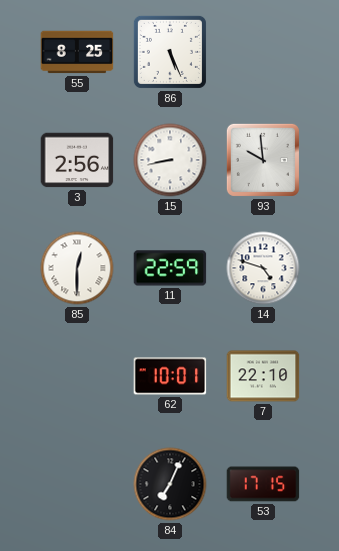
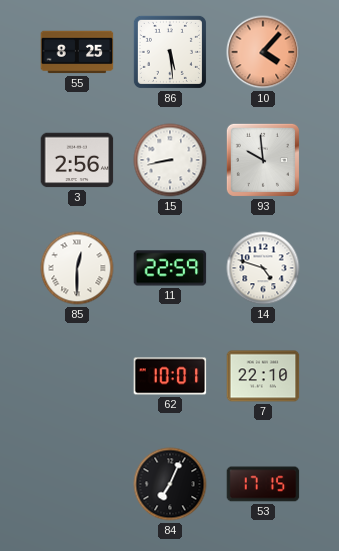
86: 5:26 -> 5:29
10: none -> 4:07
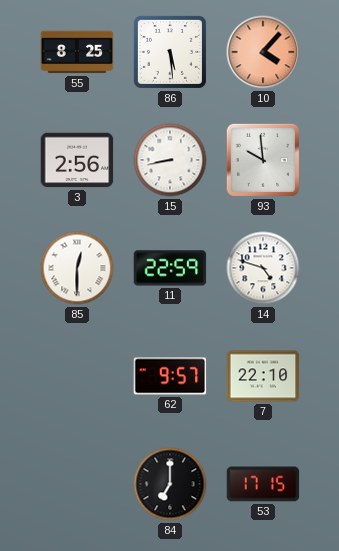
62: 10:01 -> 9:57
84: 7:04 -> 7:00
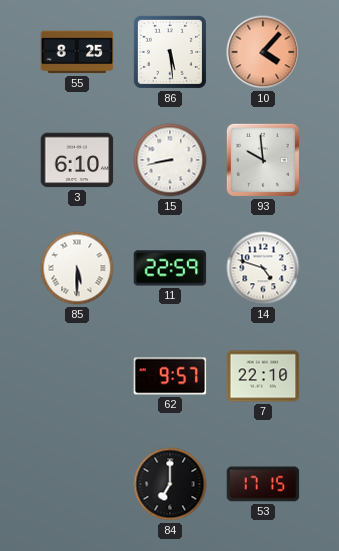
3: 2:56 -> 6:10
85: 12:30 -> 5:30
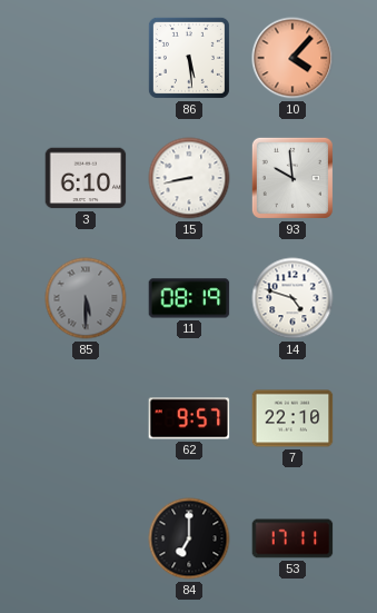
55: 8:25 -> none
85 dial: white -> grey
11: 22:59 -> 08:19
53: 17:15 -> 17:11
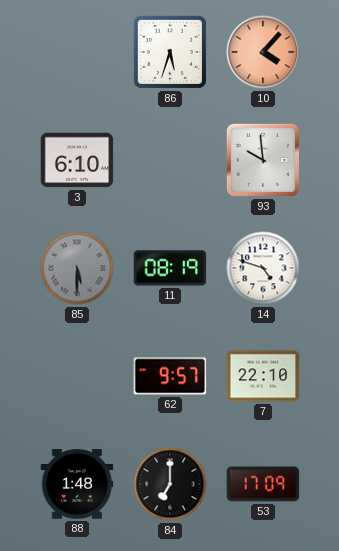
86: 5:29 -> 5:33
15: 8:43 -> none
88: none -> 1:48
53: 17:11 -> 17:09
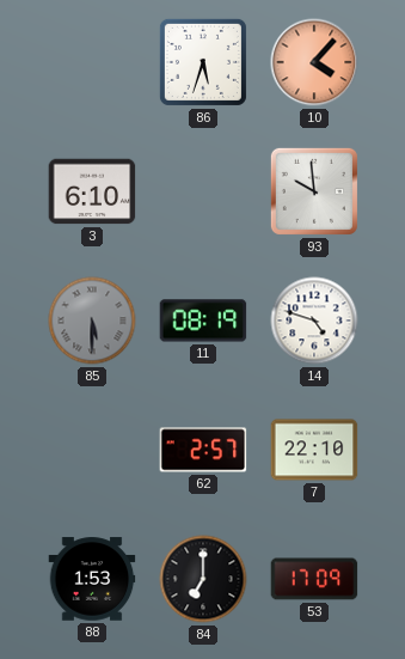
62: 9:57 -> 2:57
88: 1:48 -> 1:53
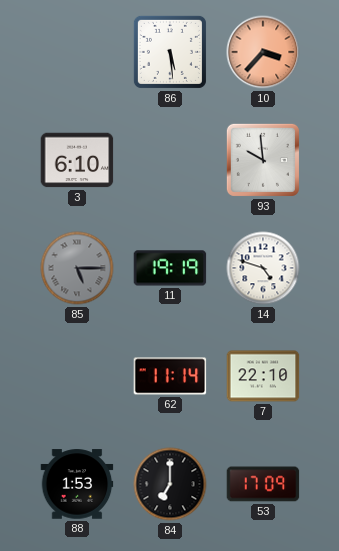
86: 5:33 -> 5:29
10: 4:07 -> 3:37
85: 5:30 -> 5:15
11: 08:19 -> 19:19
62: 2:57 -> 11:14
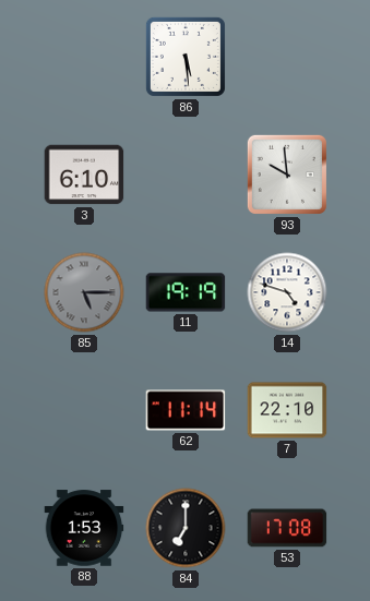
10: 3:37 -> none
53: 17:09 -> 17:08
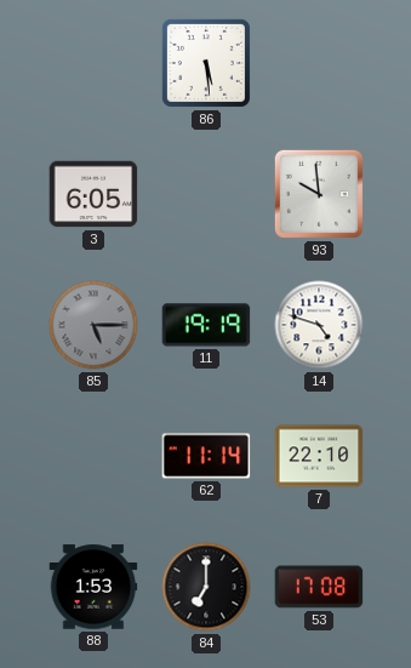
3: 6:10 -> 6:05
